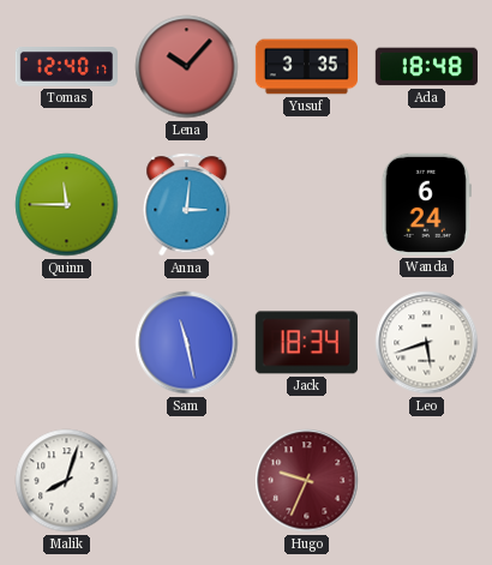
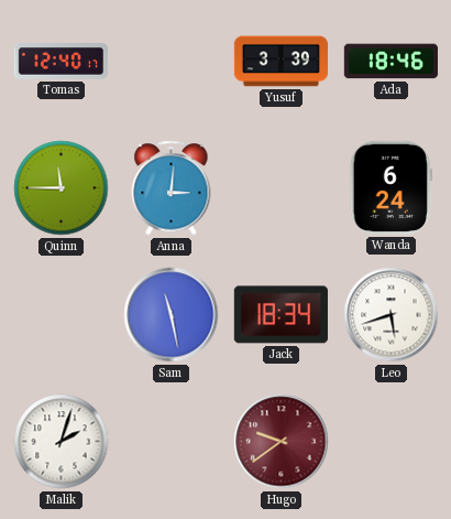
Lena: 10:07 -> none
Yusuf: 3:35 -> 3:39
Ada: 18:48 -> 18:46
Malik: 8:03 -> 2:03
Hugo: 9:34 -> 9:39
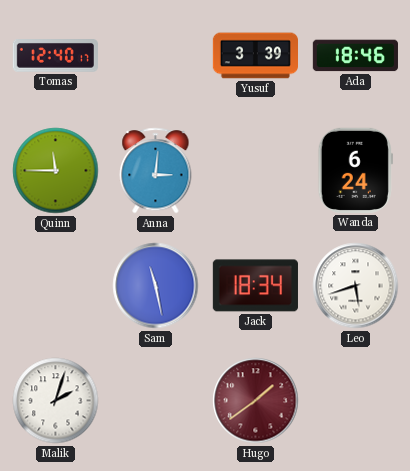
Hugo: 9:39 -> 1:39
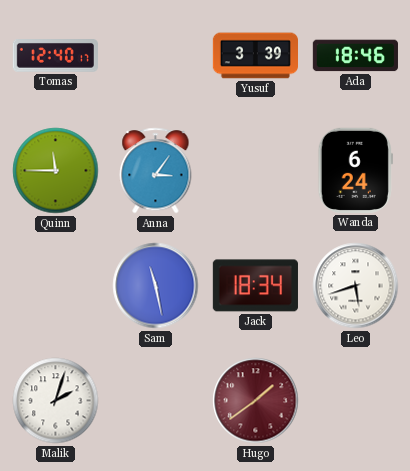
Anna: 3:01 -> 3:06
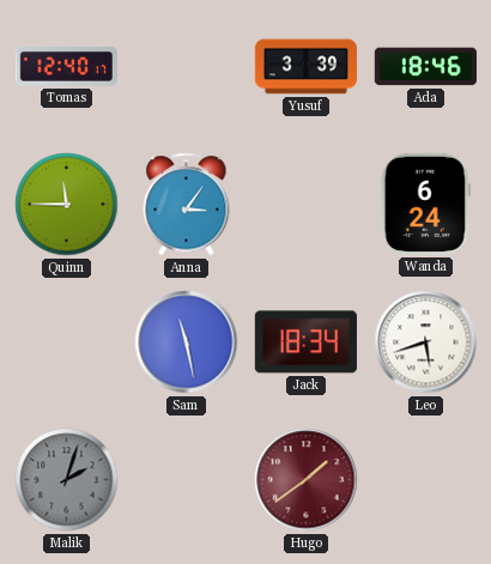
Malik dial: white -> grey
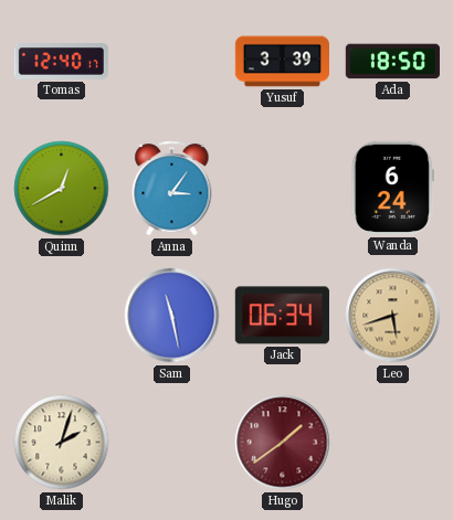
Ada: 18:46 -> 18:50
Quinn: 11:45 -> 12:40
Jack: 18:34 -> 06:34
Leo dial: white -> champagne
Malik dial: grey -> cream
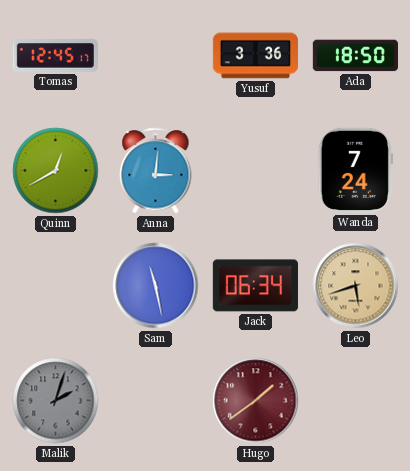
Tomas: 12:40 -> 12:45
Yusuf: 3:39 -> 3:36
Anna: 3:06 -> 3:01
Wanda: 6:24 -> 7:24
Malik dial: cream -> grey
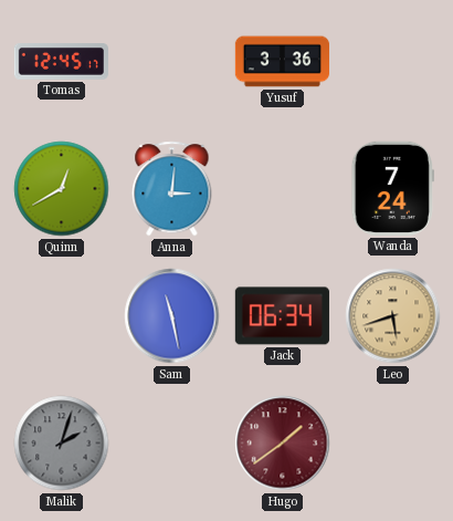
Ada: 18:50 -> none
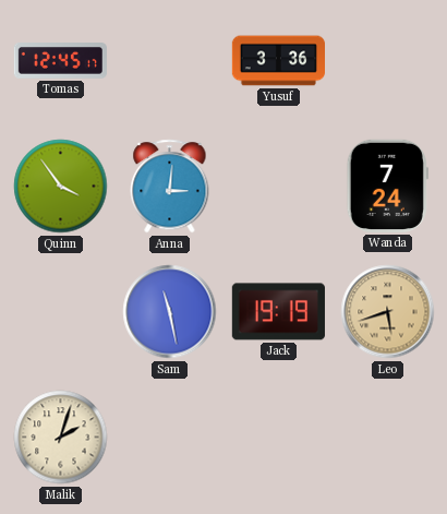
Quinn: 12:40 -> 3:54
Jack: 06:34 -> 19:19
Malik dial: grey -> cream
Hugo: 1:39 -> none
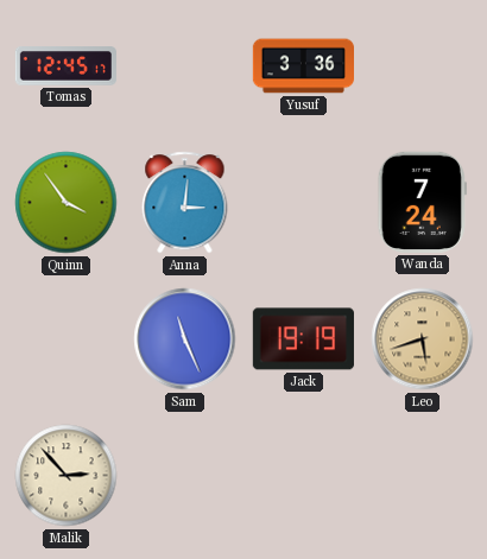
Sam: 11:28 -> 11:26
Malik: 2:03 -> 2:53
